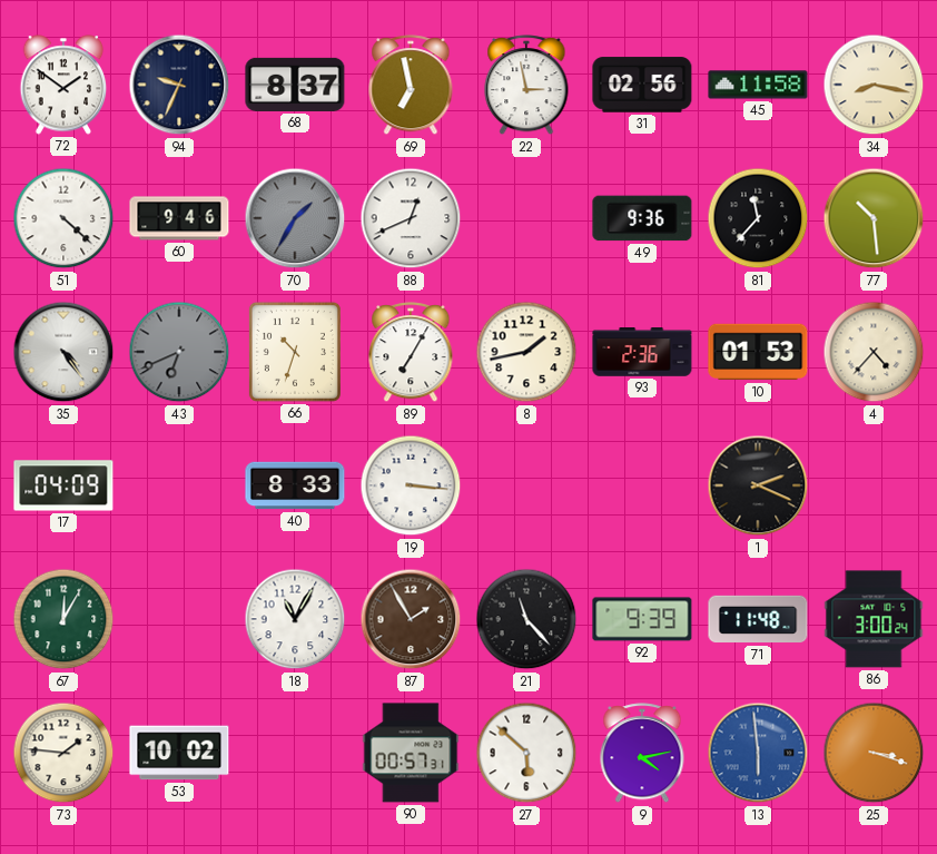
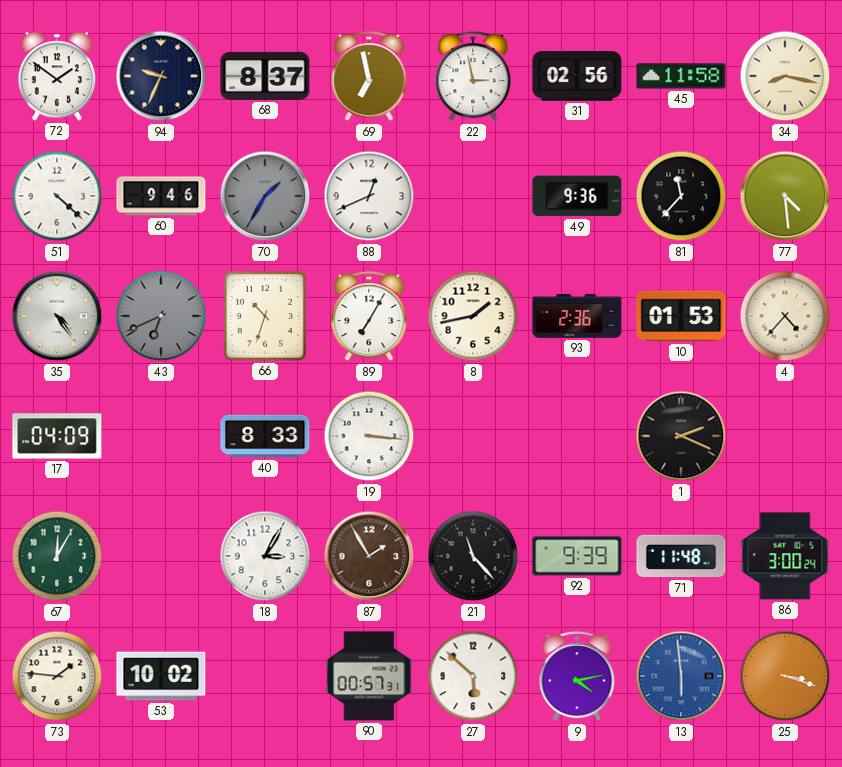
77: 10:29 -> 4:29
18: 11:05 -> 3:05
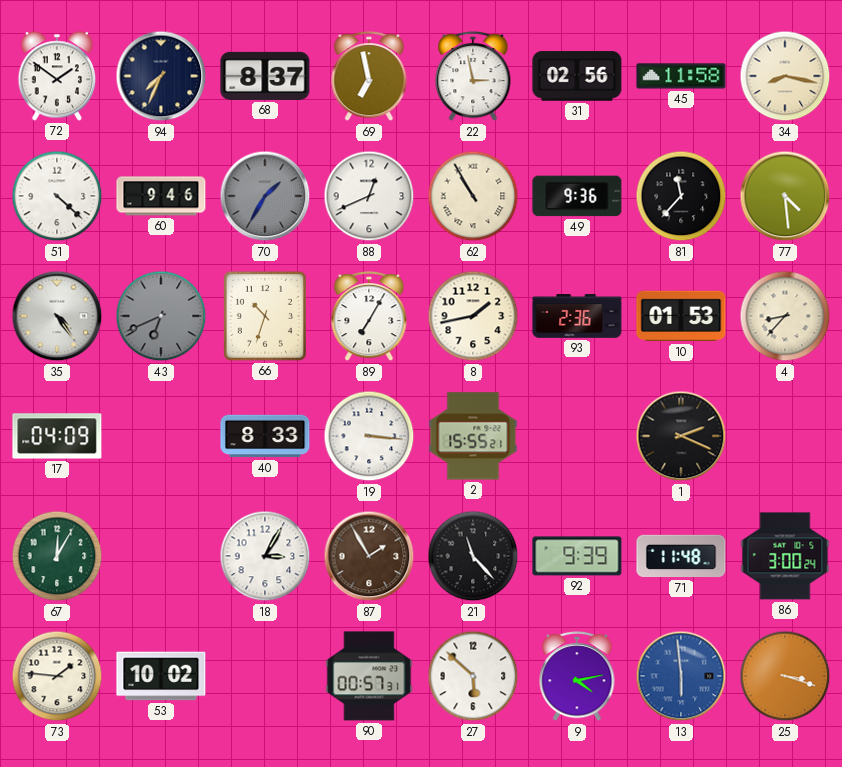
94: 9:34 -> 7:34
62: none -> 10:55
4: 4:37 -> 8:37
2: none -> 15:55
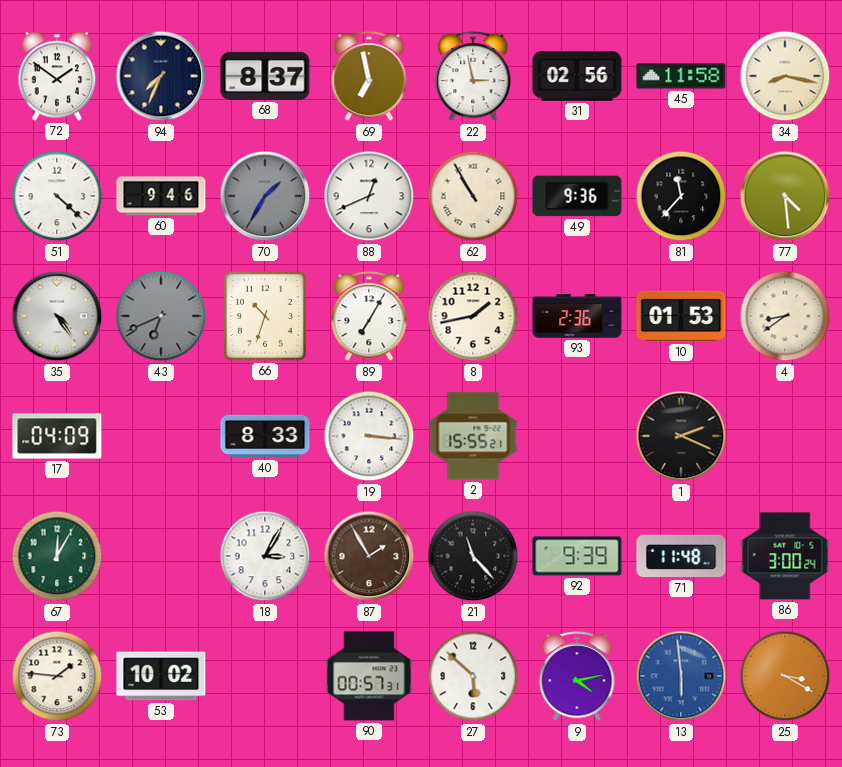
4: 8:37 -> 8:39
25: 3:18 -> 3:20
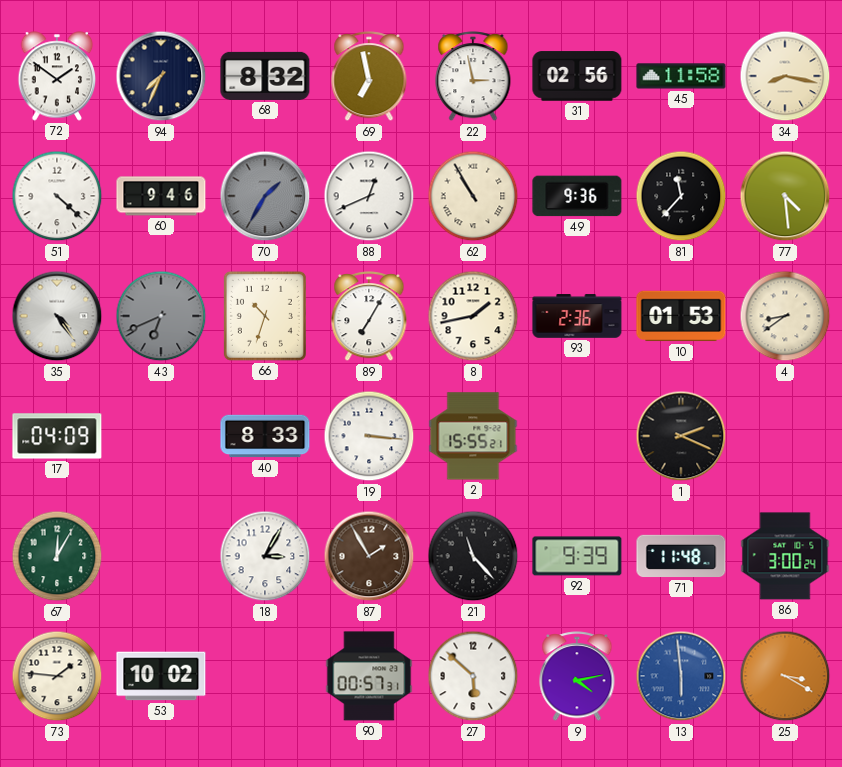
68: 8:37 -> 8:32
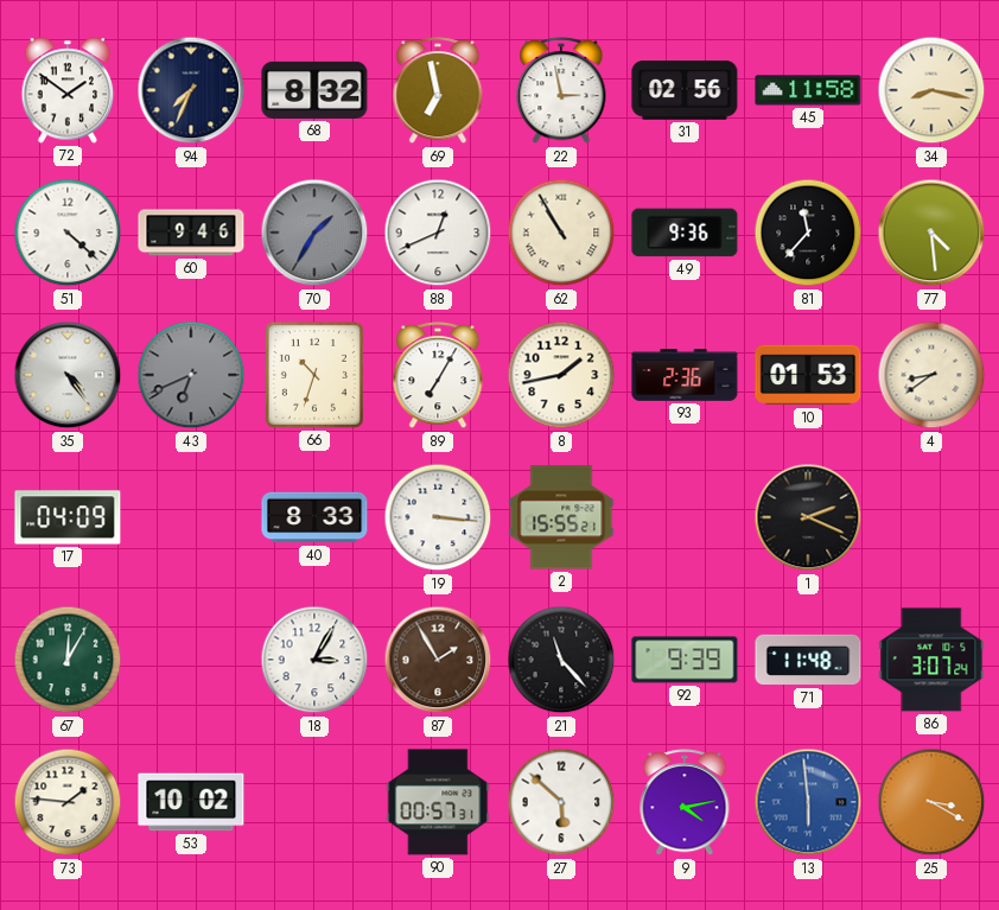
86: 3:00 -> 3:07
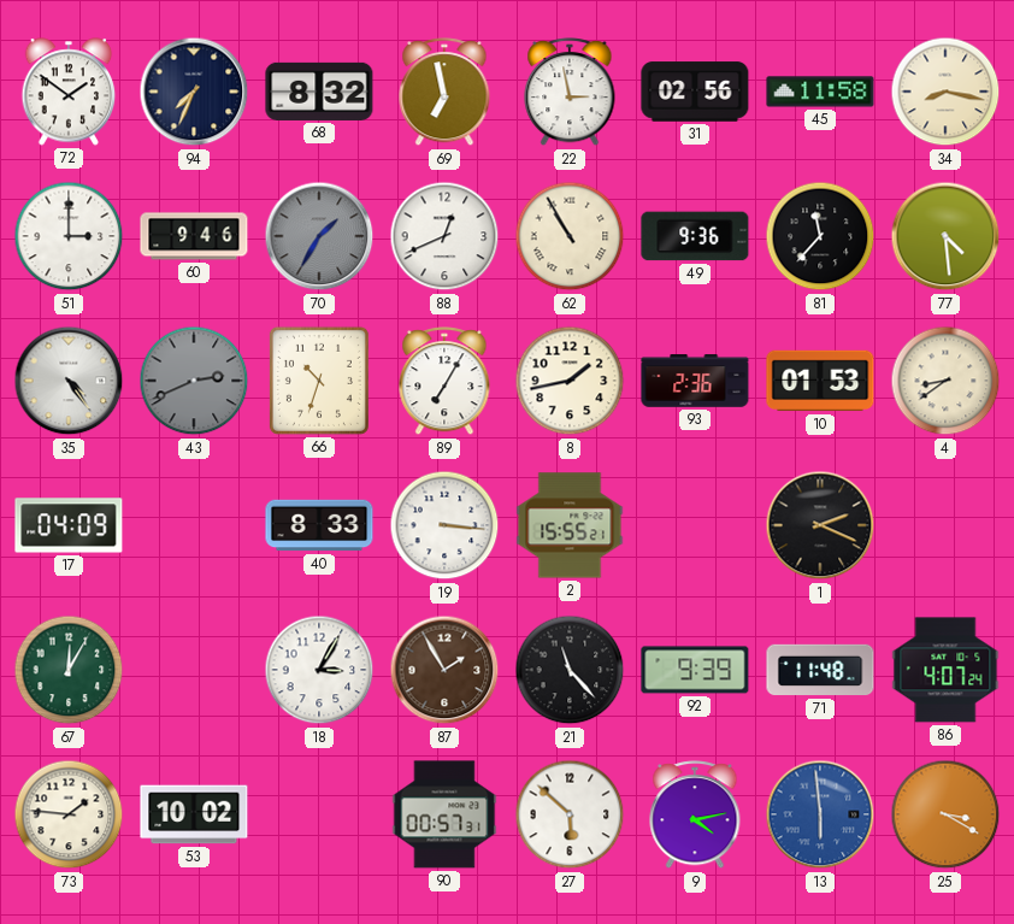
51: 4:22 -> 3:00
43: 6:41 -> 2:41
86: 3:07 -> 4:07
